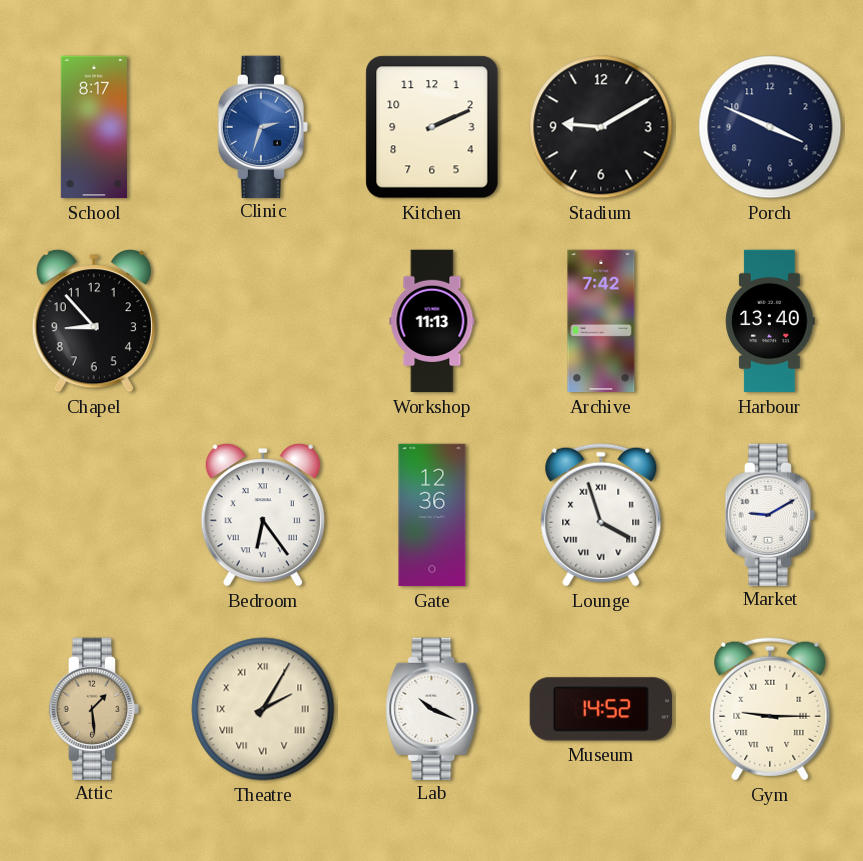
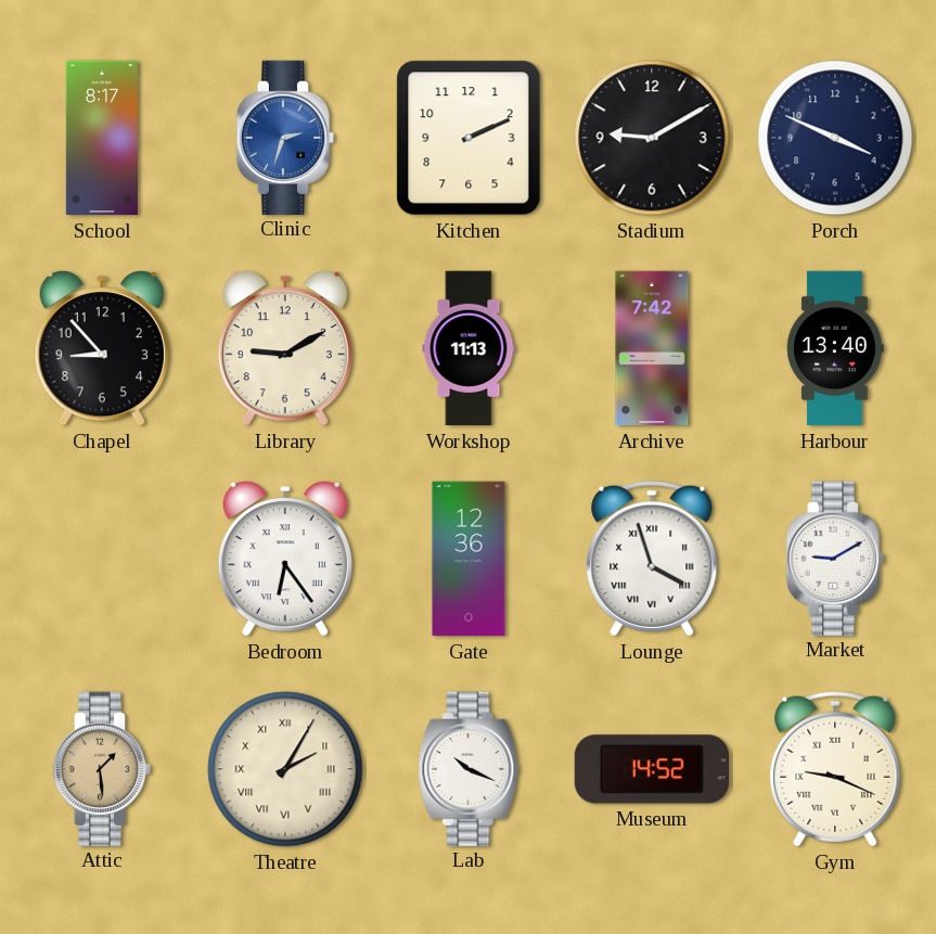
Library: none -> 9:10
Gym: 9:15 -> 9:19
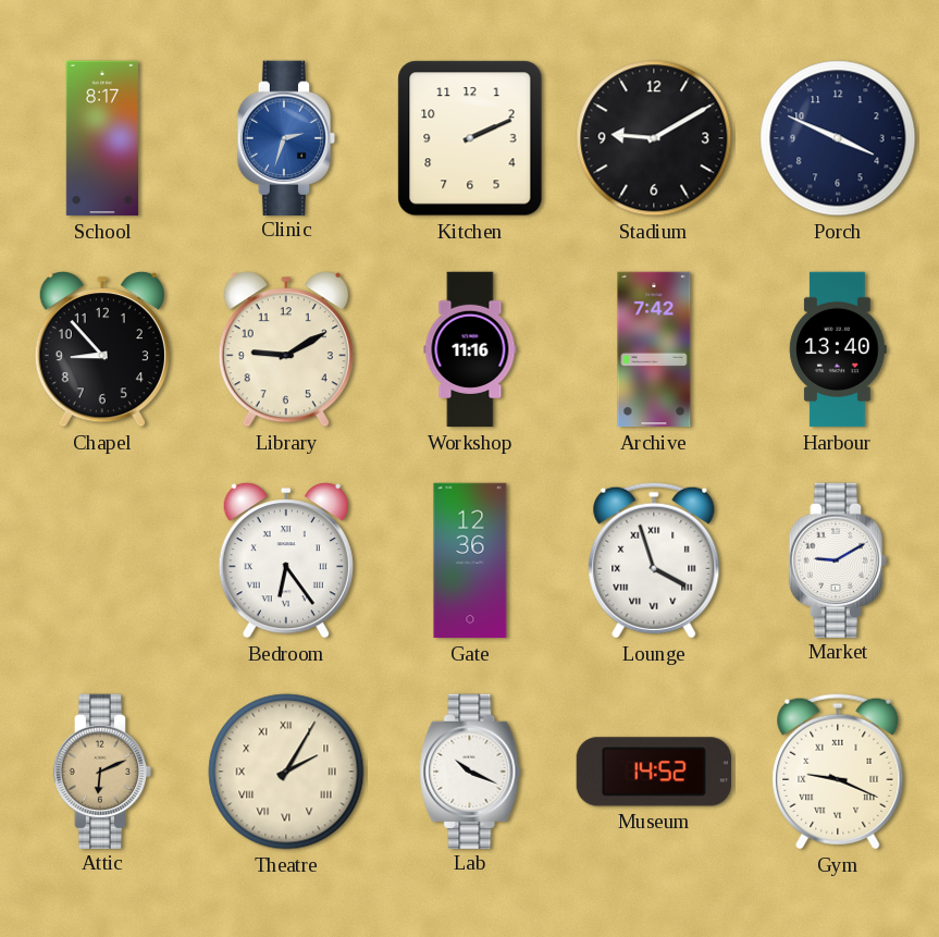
Workshop: 11:13 -> 11:16
Attic: 1:29 -> 6:11
